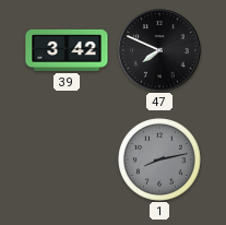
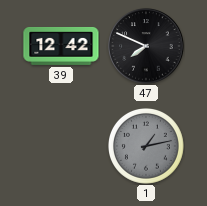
39: 3:42 -> 12:42
1: 8:13 -> 1:13
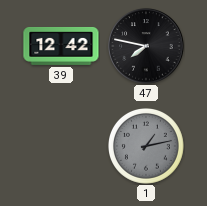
47: 7:49 -> 7:47
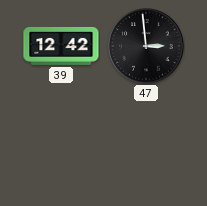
47: 7:47 -> 2:59
1: 1:13 -> none
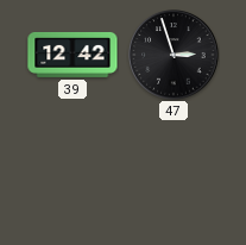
47: 2:59 -> 2:57
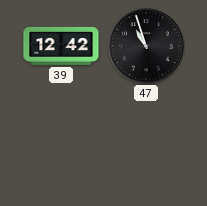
47: 2:57 -> 10:57
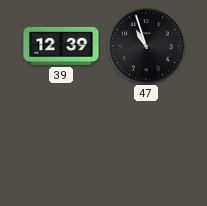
39: 12:42 -> 12:39
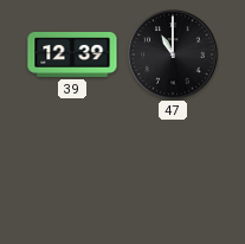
47: 10:57 -> 11:00
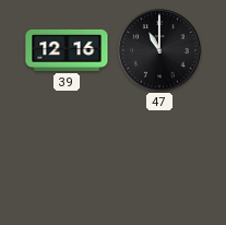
39: 12:39 -> 12:16
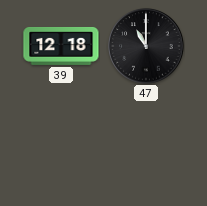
39: 12:16 -> 12:18
